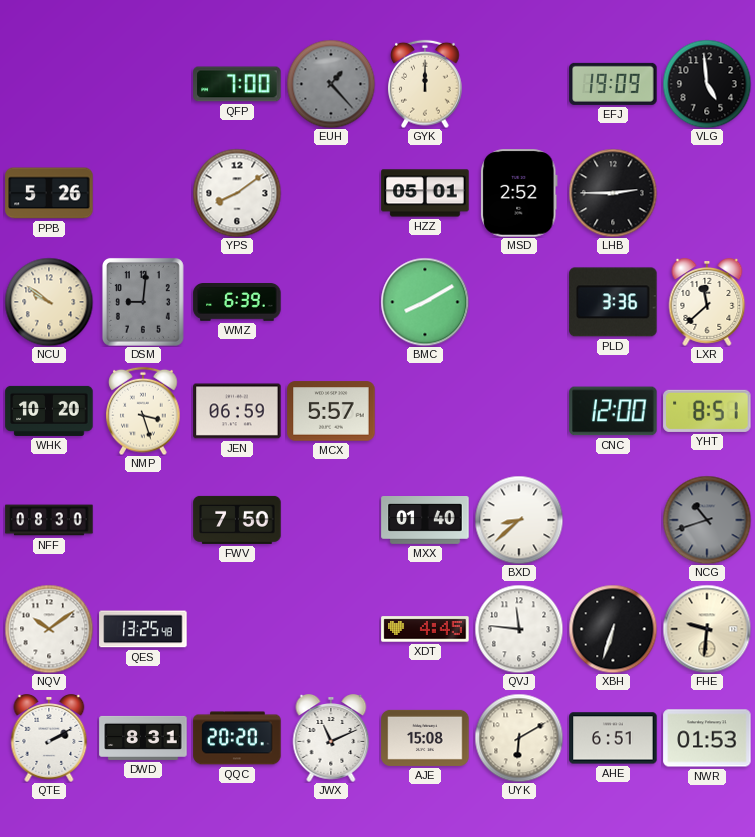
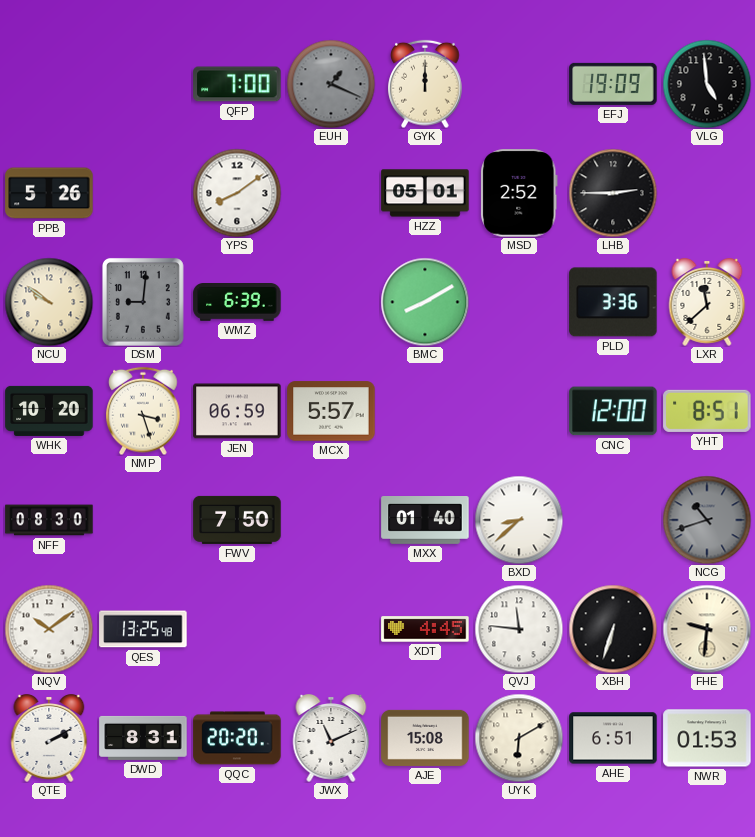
EUH: 1:23 -> 1:19
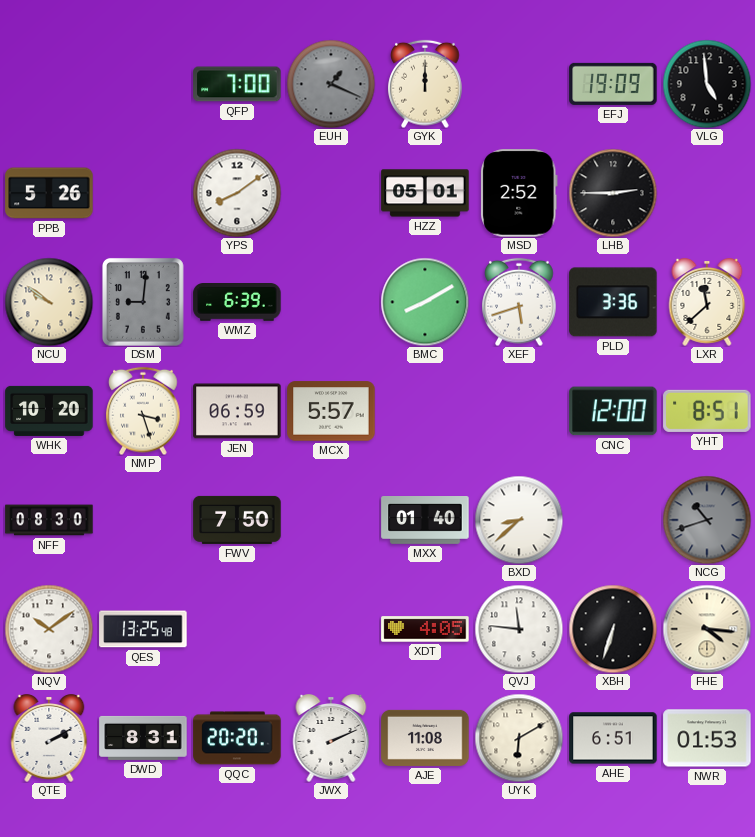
XEF: none -> 5:42
XDT: 4:45 -> 4:05
FHE: 9:31 -> 4:16
JWX: 11:11 -> 2:11
AJE: 15:08 -> 11:08
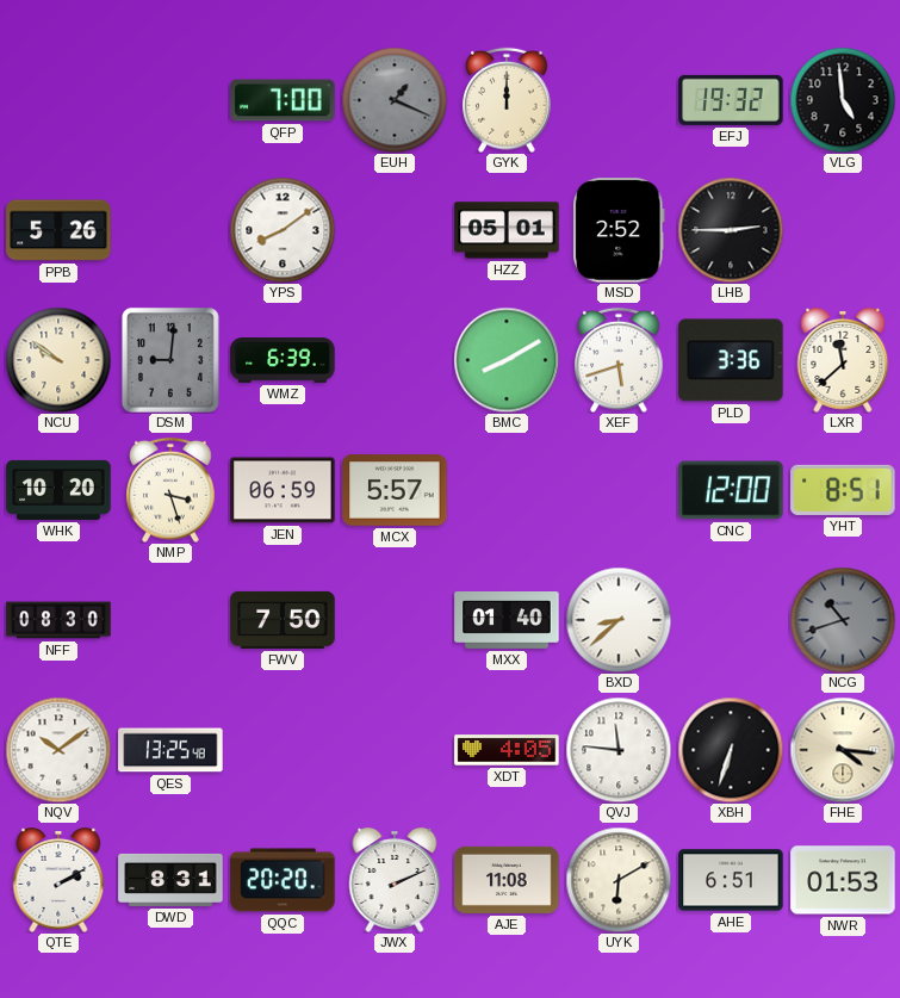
EFJ: 19:09 -> 19:32
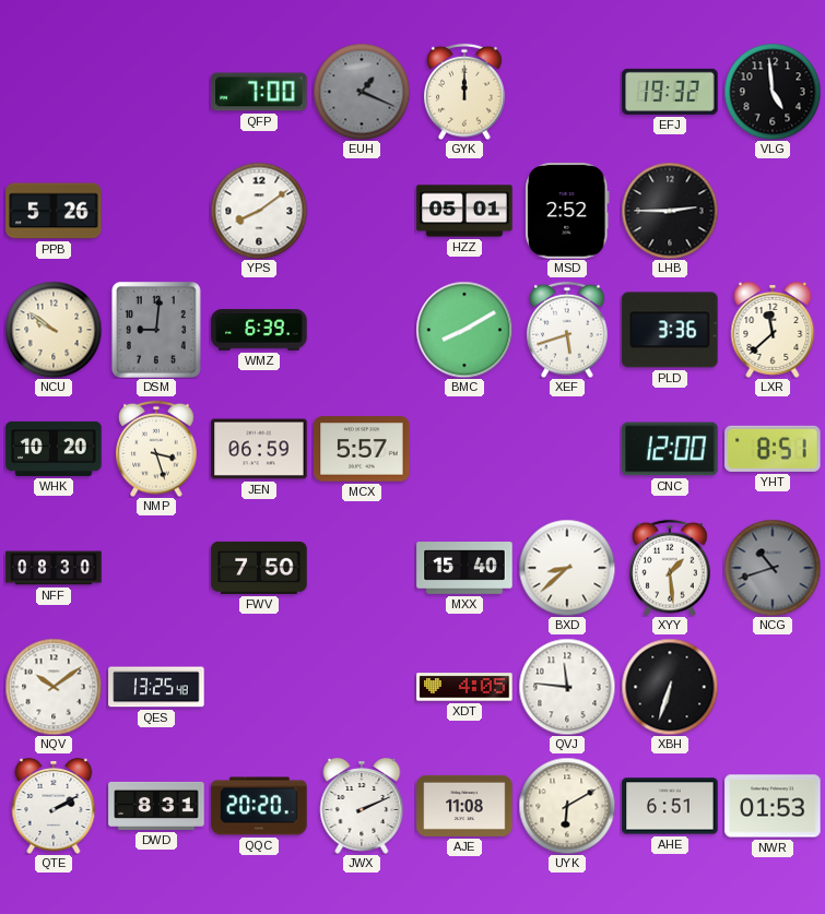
MXX: 01:40 -> 15:40
XYY: none -> 1:29
FHE: 4:16 -> none
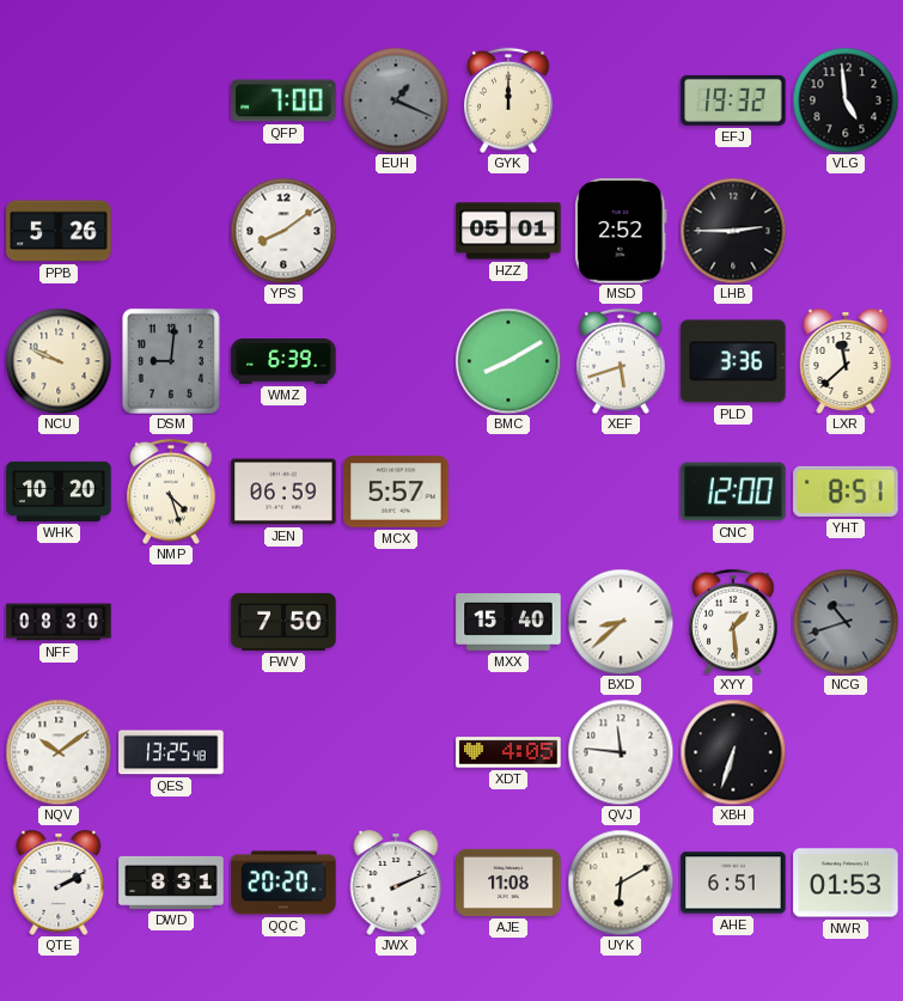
NCU: 9:51 -> 9:49
NMP: 3:27 -> 4:27
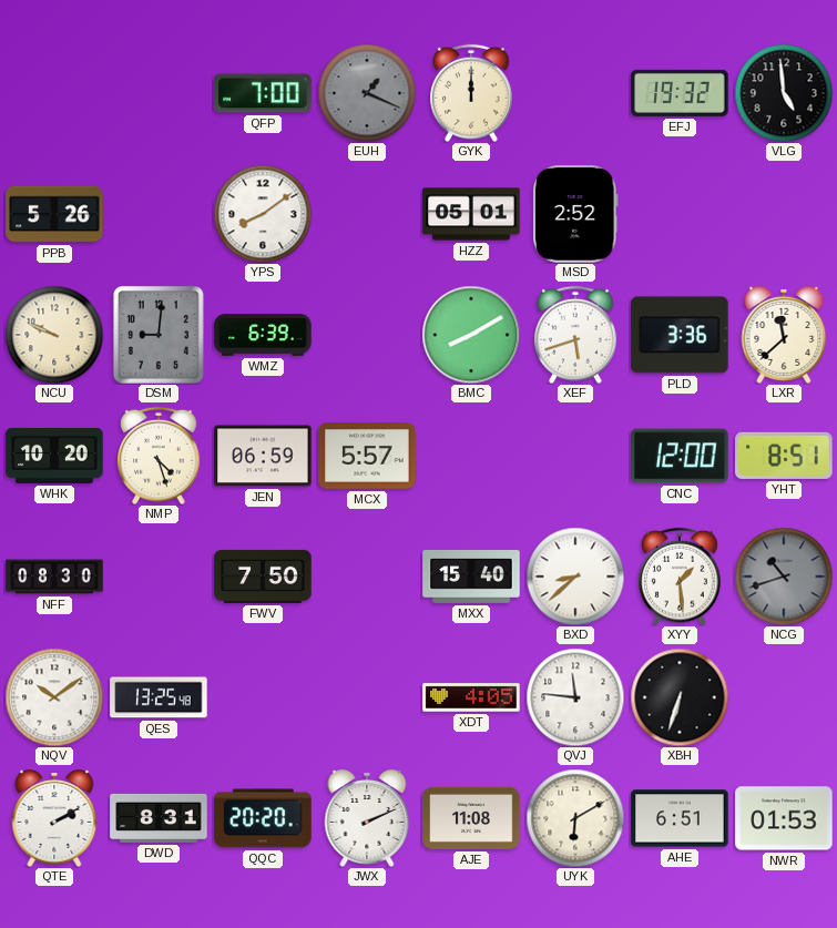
LHB: 2:45 -> none
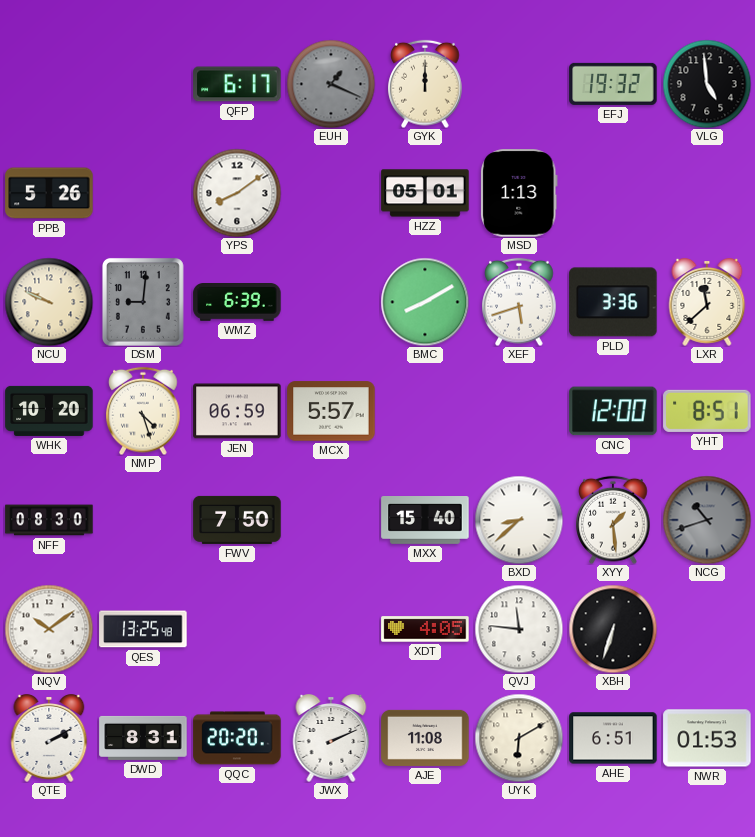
QFP: 7:00 -> 6:17
MSD: 2:52 -> 1:13
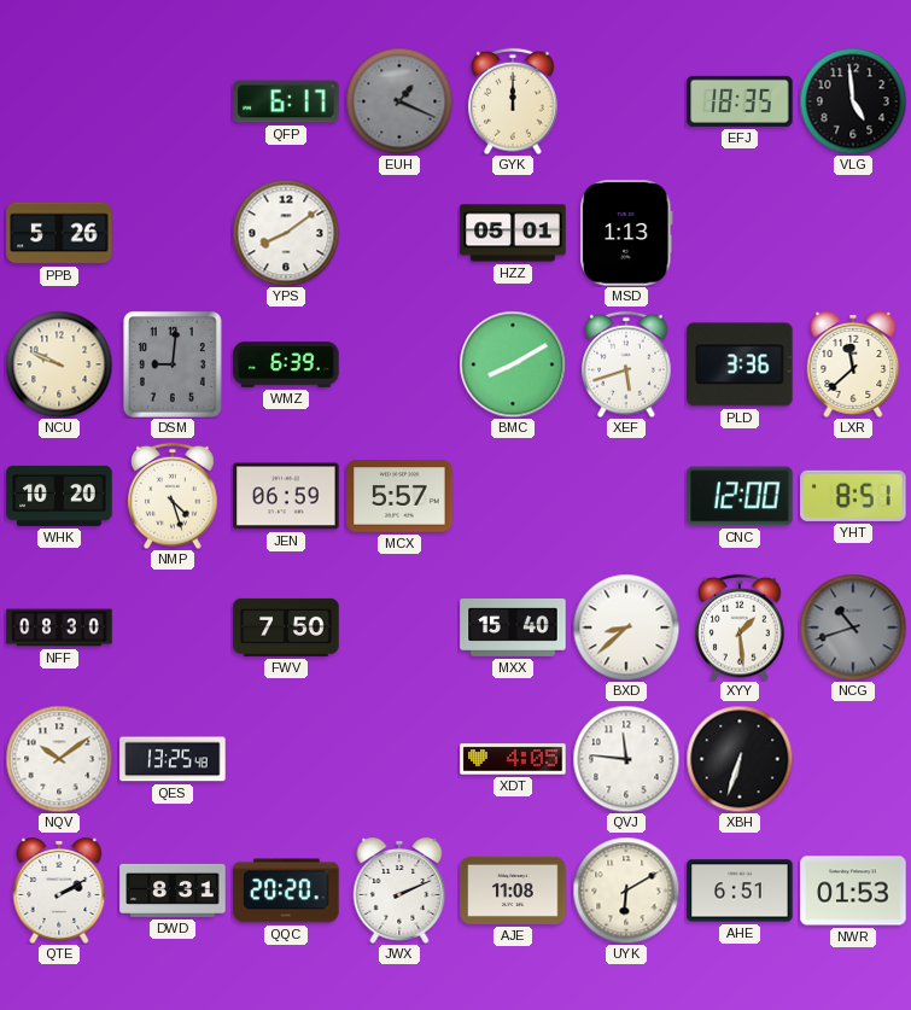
EFJ: 19:32 -> 18:35
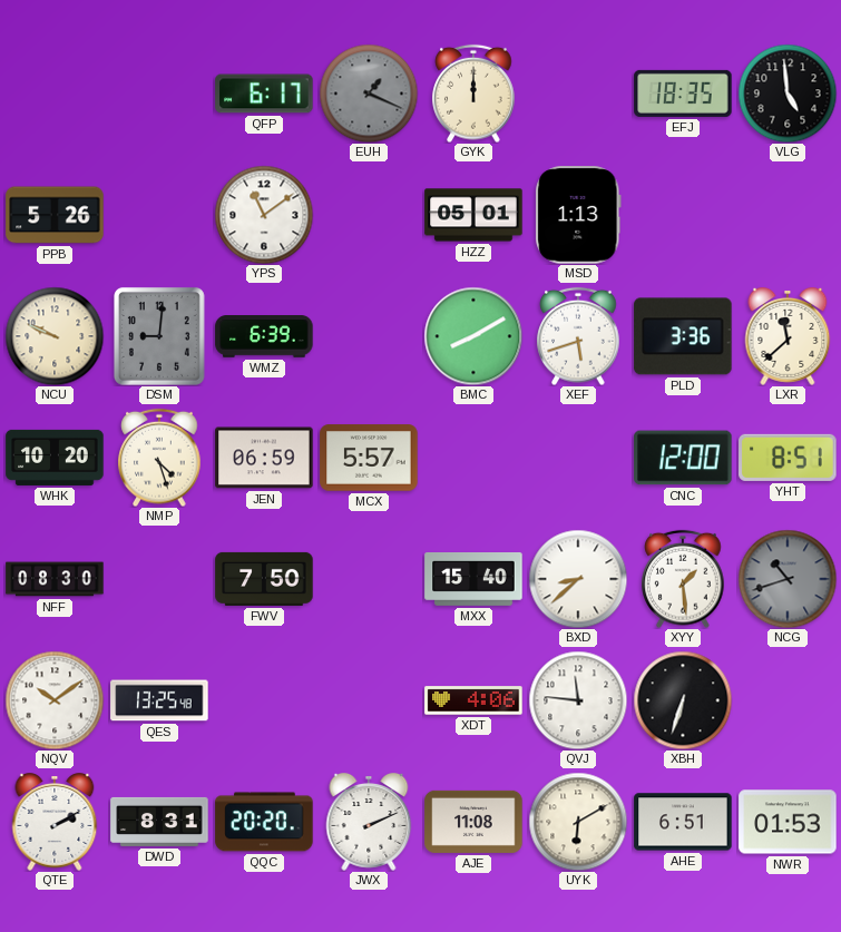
YPS: 8:09 -> 11:09
XDT: 4:05 -> 4:06
